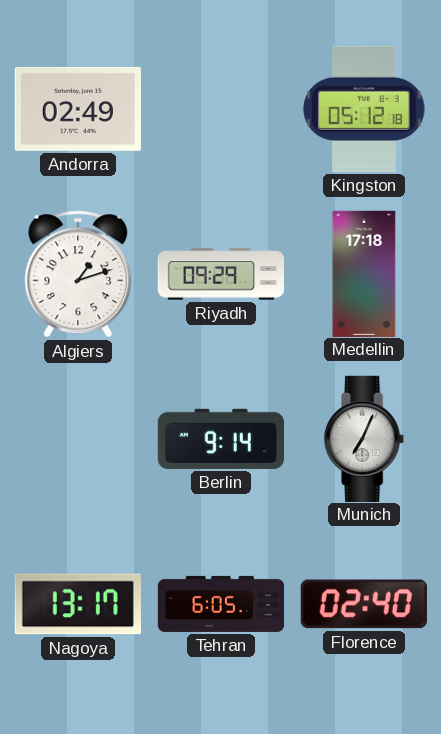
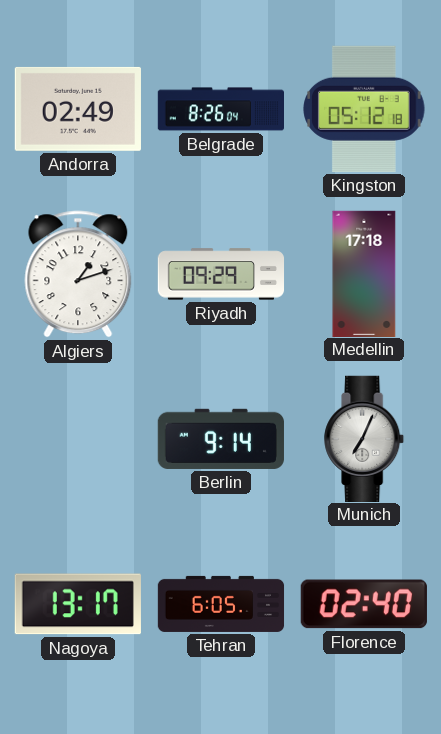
Belgrade: none -> 8:26
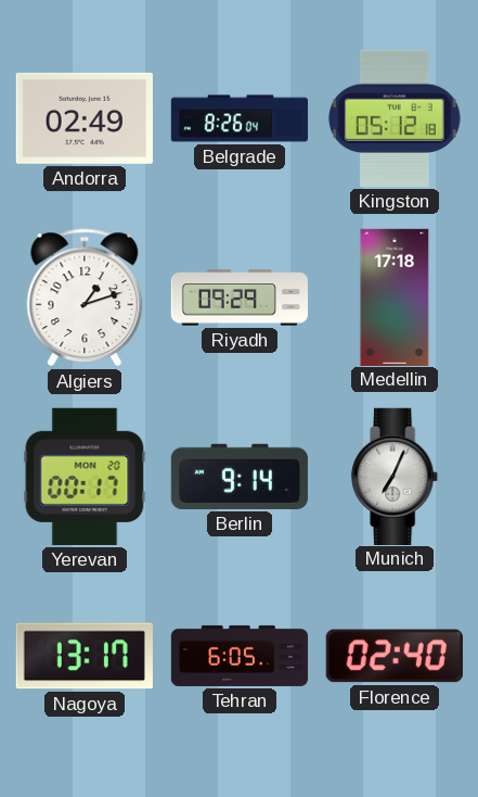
Yerevan: none -> 00:17
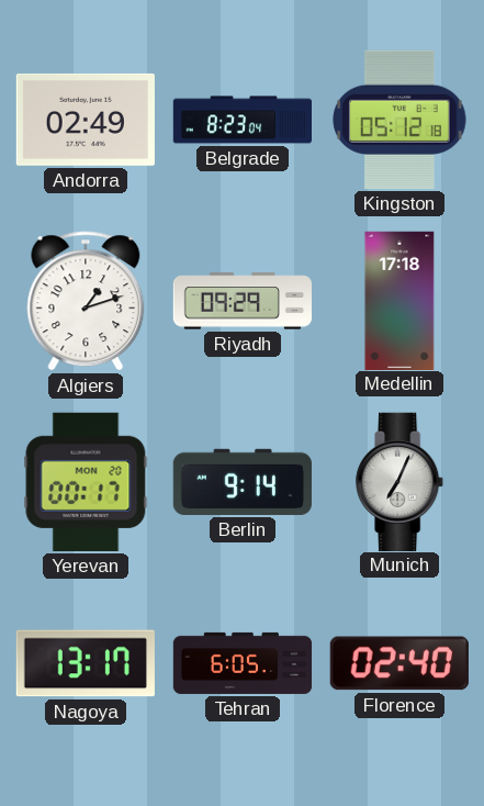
Belgrade: 8:26 -> 8:23
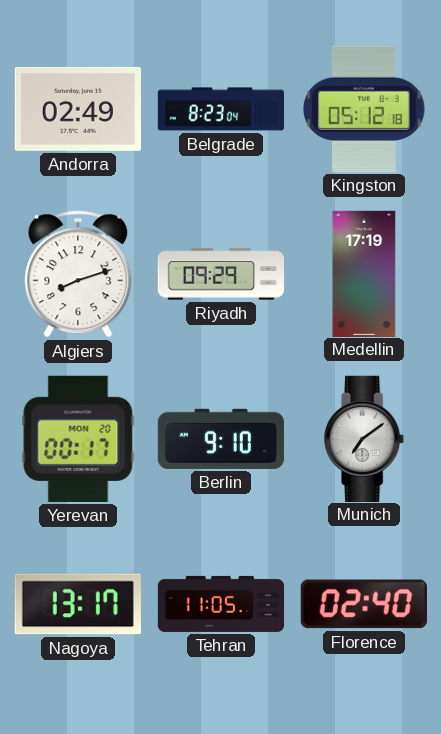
Algiers: 1:12 -> 8:12
Medellin: 17:18 -> 17:19
Berlin: 9:14 -> 9:10
Munich: 7:04 -> 7:09
Tehran: 6:05 -> 11:05
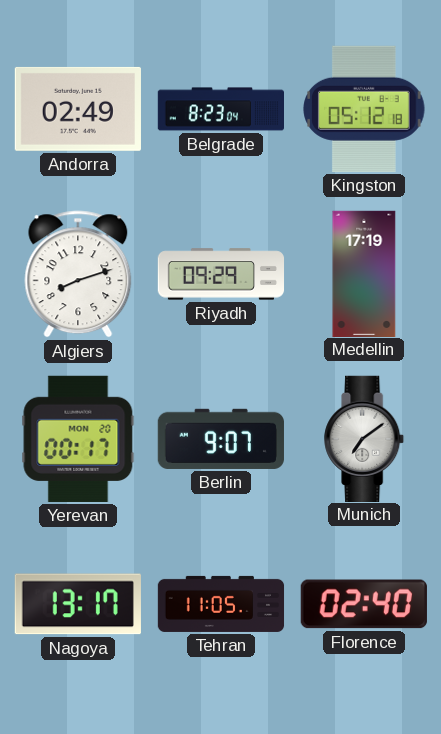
Berlin: 9:10 -> 9:07
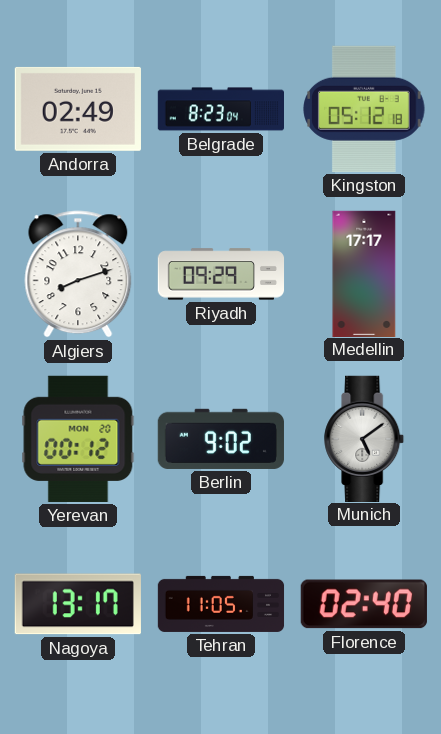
Medellin: 17:19 -> 17:17
Yerevan: 00:17 -> 00:12
Berlin: 9:07 -> 9:02
Munich: 7:09 -> 5:09
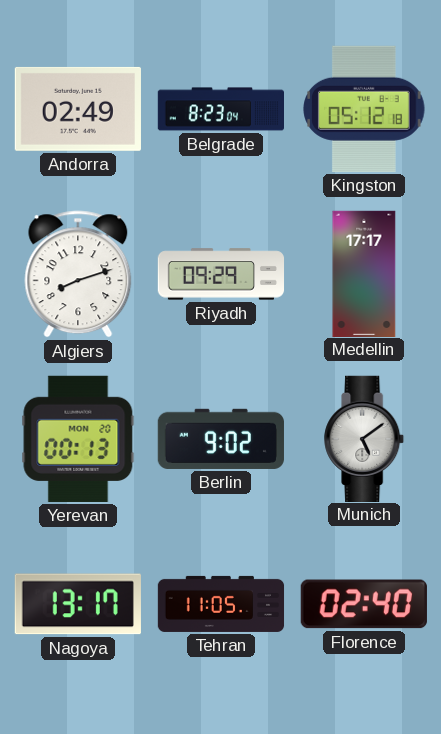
Yerevan: 00:12 -> 00:13
